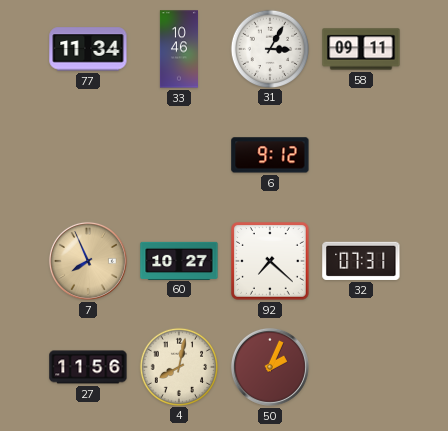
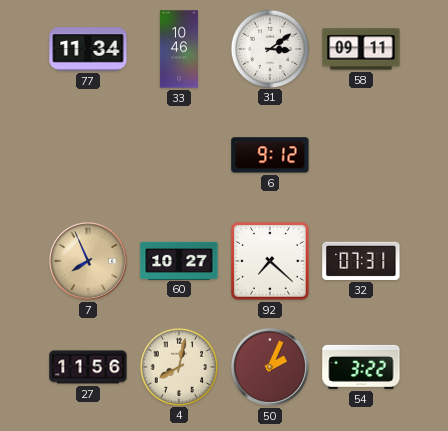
31: 3:05 -> 3:09
54: none -> 3:22
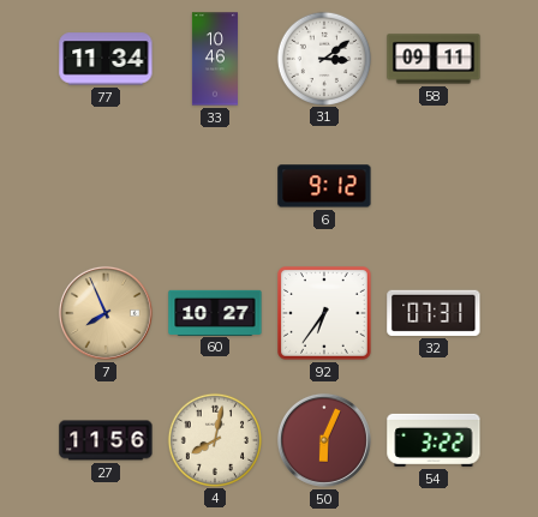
92: 7:22 -> 6:36
50: 2:04 -> 6:04
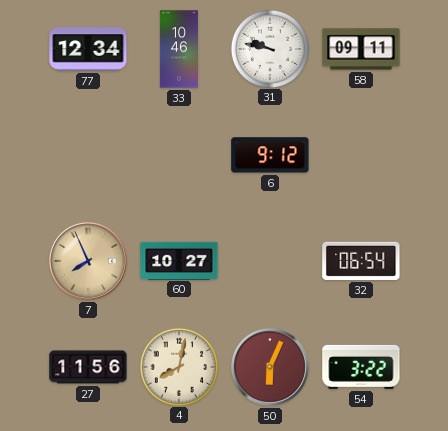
77: 11:34 -> 12:34
31: 3:09 -> 9:47
92: 6:36 -> none
32: 07:31 -> 06:54
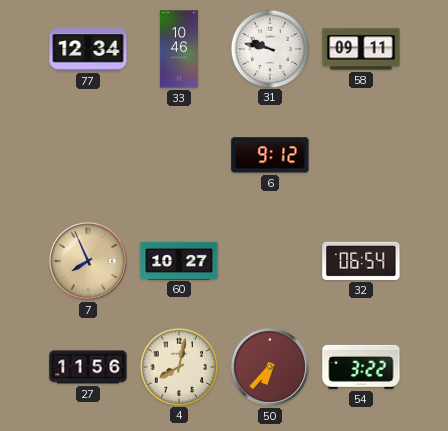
50: 6:04 -> 6:37
